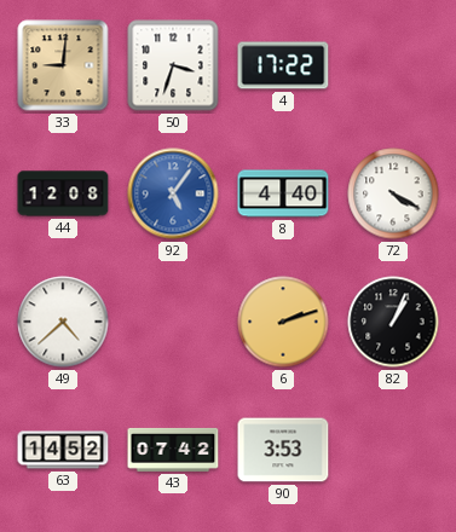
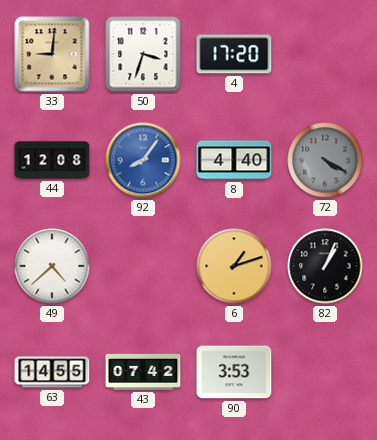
4: 17:22 -> 17:20
92: 5:06 -> 8:06
72 dial: white -> grey
6: 2:12 -> 1:12
63: 14:52 -> 14:55
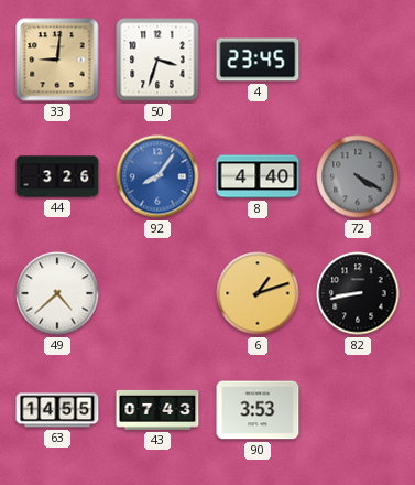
4: 17:20 -> 23:45
44: 12:08 -> 3:26
82: 1:04 -> 8:43
43: 07:42 -> 07:43
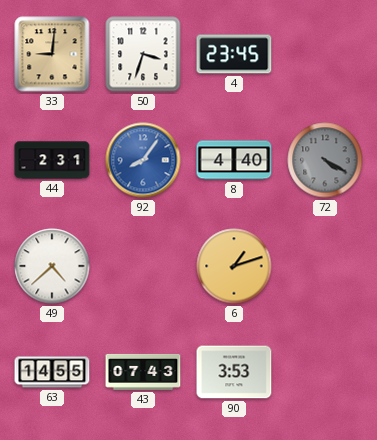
44: 3:26 -> 2:31
82: 8:43 -> none
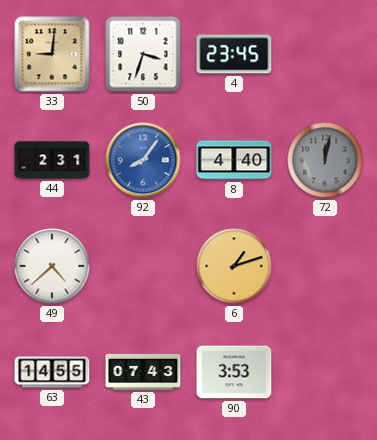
72: 4:20 -> 12:02
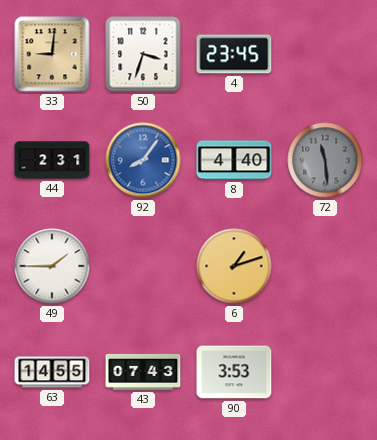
72: 12:02 -> 11:29
49: 4:38 -> 1:45
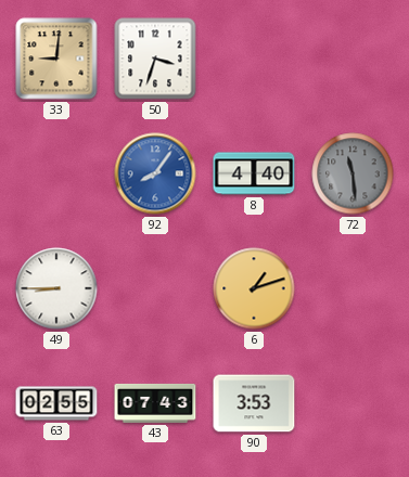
4: 23:45 -> none
44: 2:31 -> none
49: 1:45 -> 8:45
63: 14:55 -> 02:55
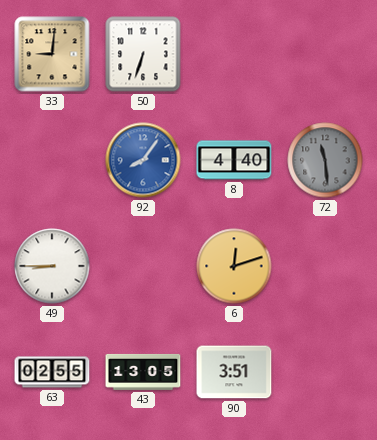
50: 3:33 -> 6:33
6: 1:12 -> 12:12
43: 07:43 -> 13:05
90: 3:53 -> 3:51
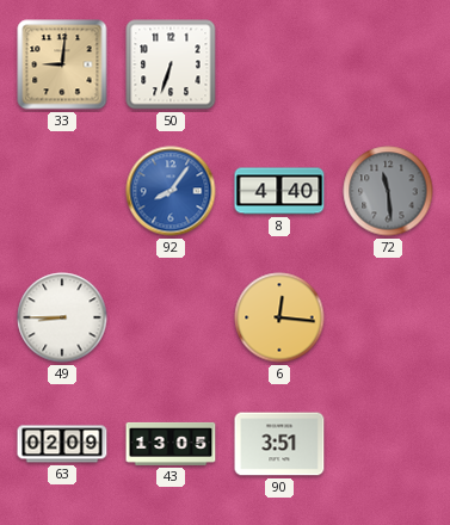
6: 12:12 -> 12:16
63: 02:55 -> 02:09
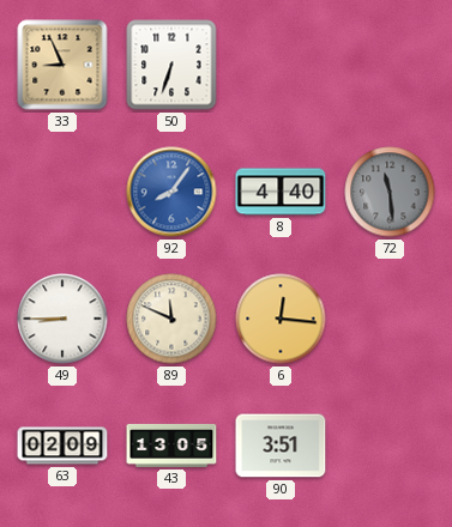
33: 9:01 -> 8:56
89: none -> 11:49
